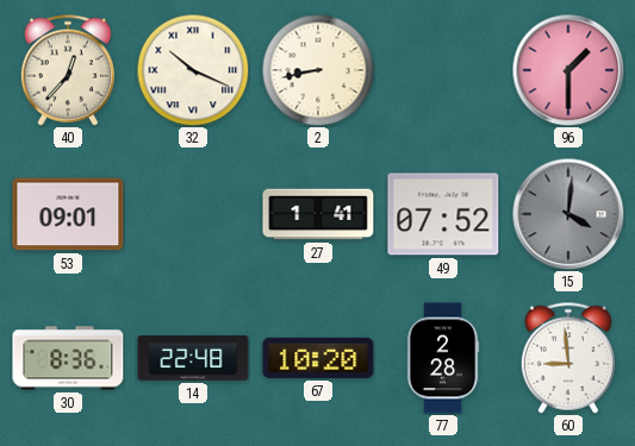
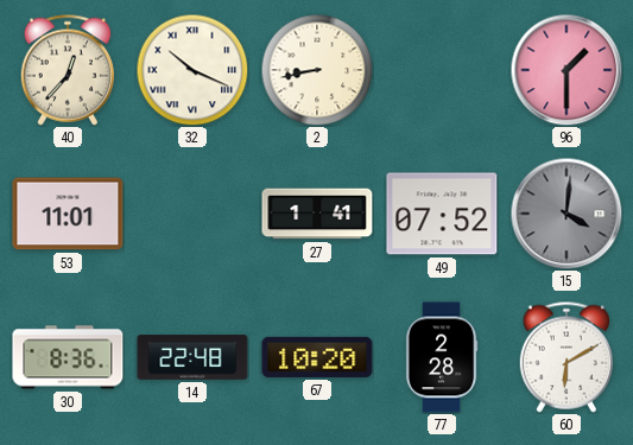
53: 09:01 -> 11:01
60: 8:59 -> 6:10
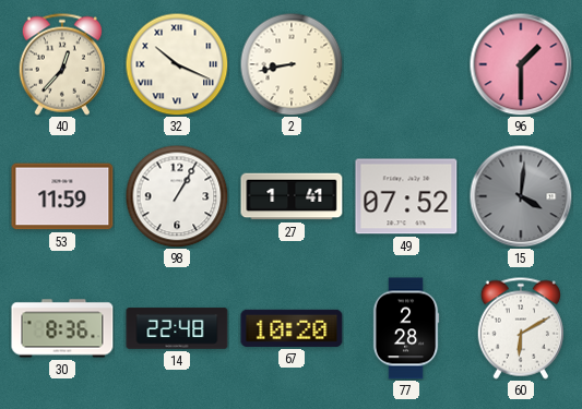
53: 11:01 -> 11:59
98: none -> 1:05
